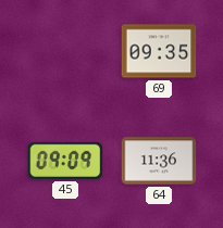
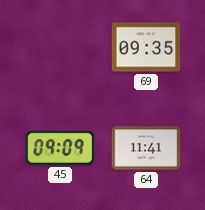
64: 11:36 -> 11:41
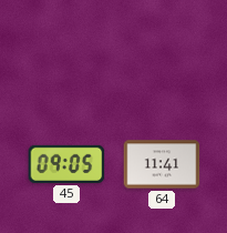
69: 09:35 -> none
45: 09:09 -> 09:05
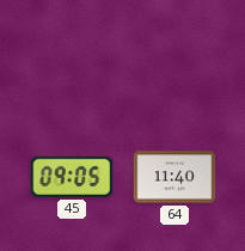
64: 11:41 -> 11:40
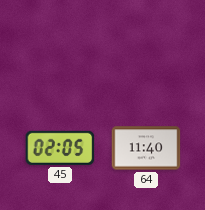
45: 09:05 -> 02:05
